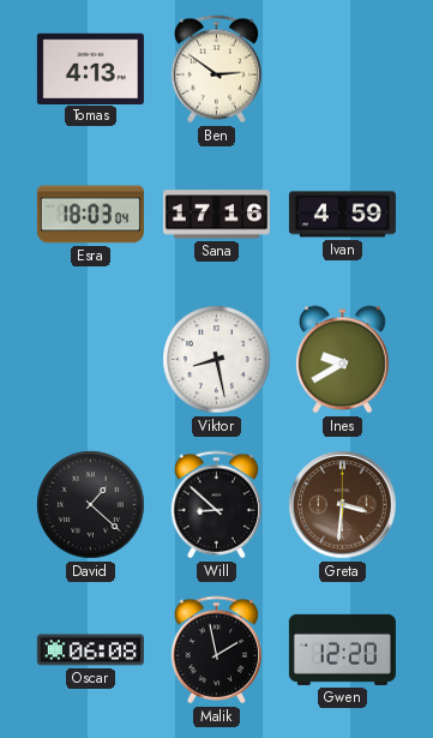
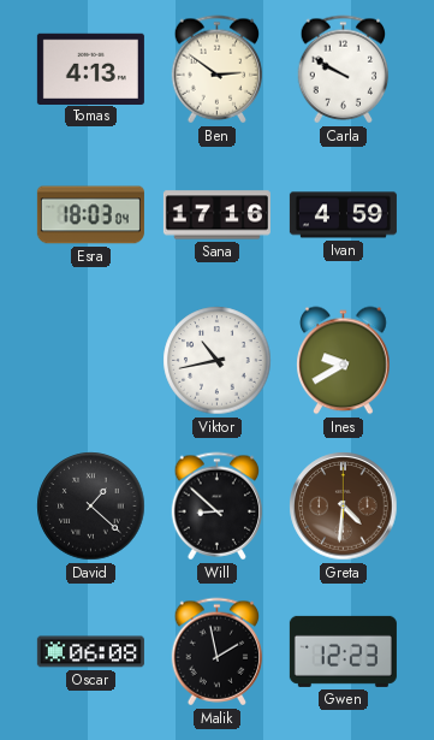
Carla: none -> 9:50
Viktor: 8:28 -> 10:43
Greta: 3:31 -> 4:31
Gwen: 12:20 -> 12:23
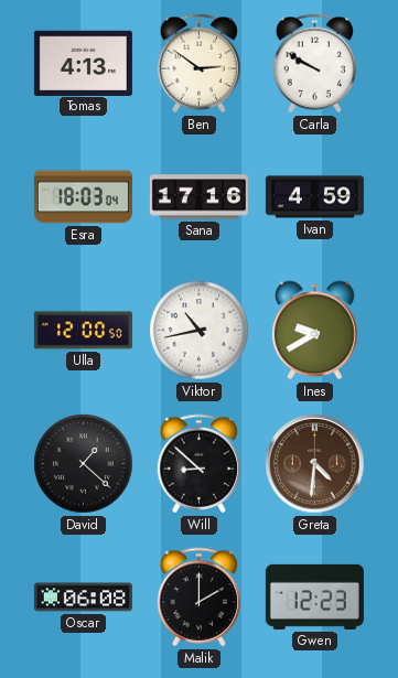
Ulla: none -> 12:00
Malik: 1:58 -> 2:00
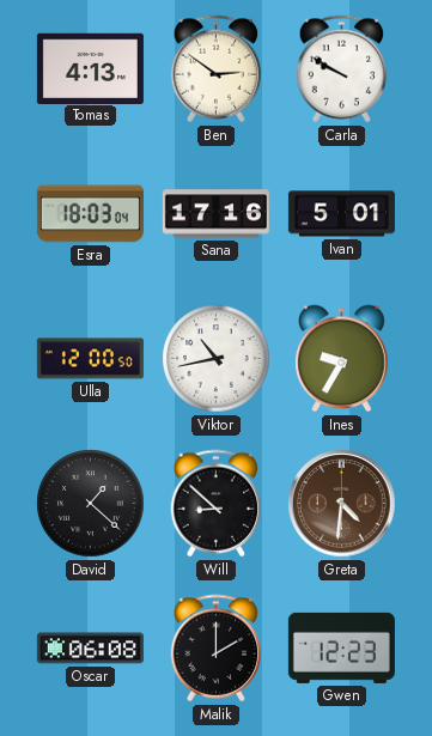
Ivan: 4:59 -> 5:01
Ines: 9:40 -> 9:35
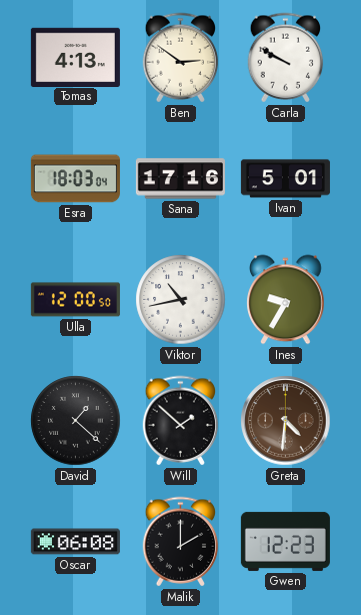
Will: 8:52 -> 1:52
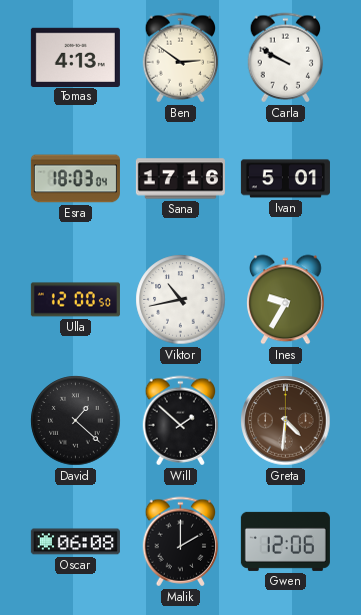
Gwen: 12:23 -> 12:06
